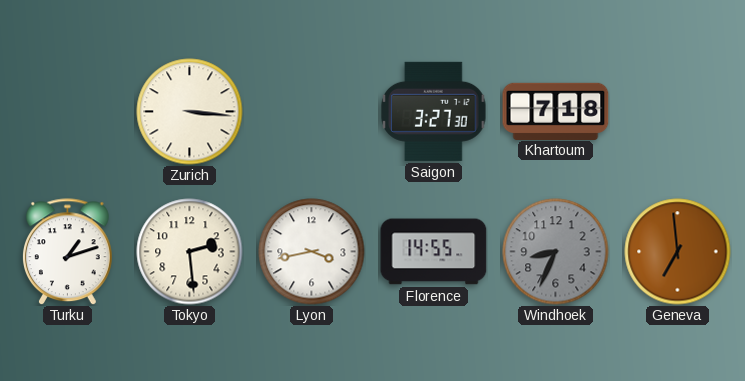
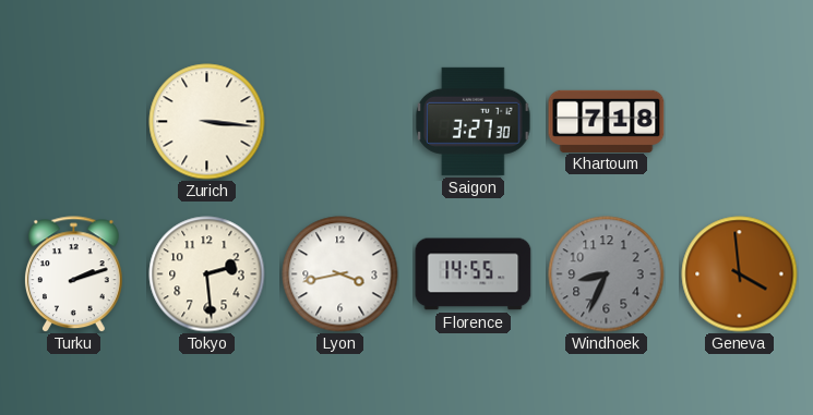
Turku: 1:12 -> 2:12
Geneva: 6:59 -> 3:59
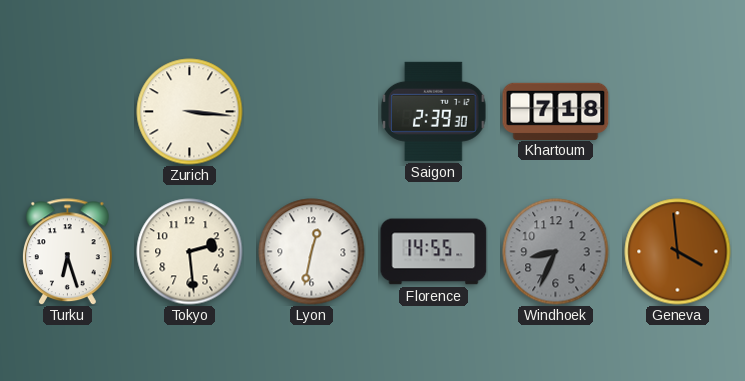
Saigon: 3:27 -> 2:39
Turku: 2:12 -> 6:27
Lyon: 3:43 -> 12:32
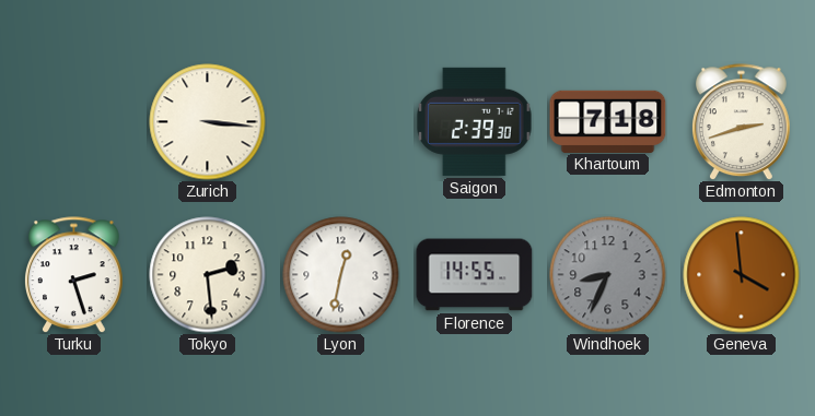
Edmonton: none -> 2:42
Turku: 6:27 -> 2:27
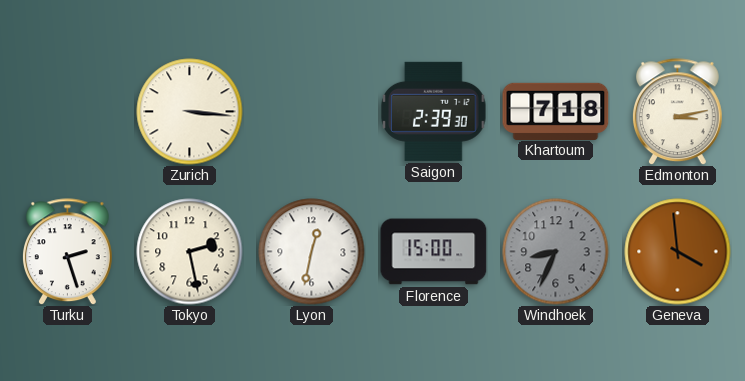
Edmonton: 2:42 -> 3:13
Tokyo: 2:29 -> 2:28
Florence: 14:55 -> 15:00
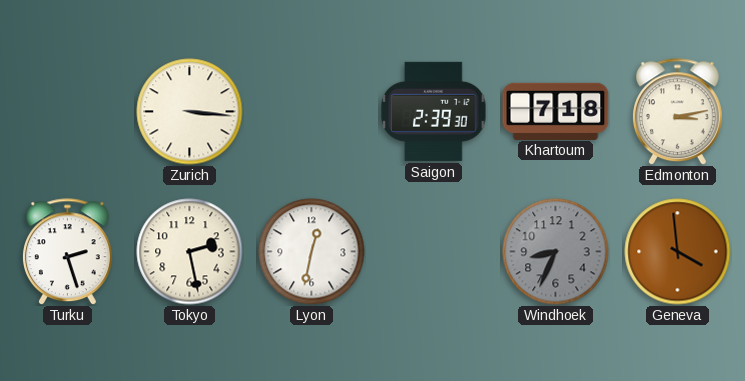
Florence: 15:00 -> none
